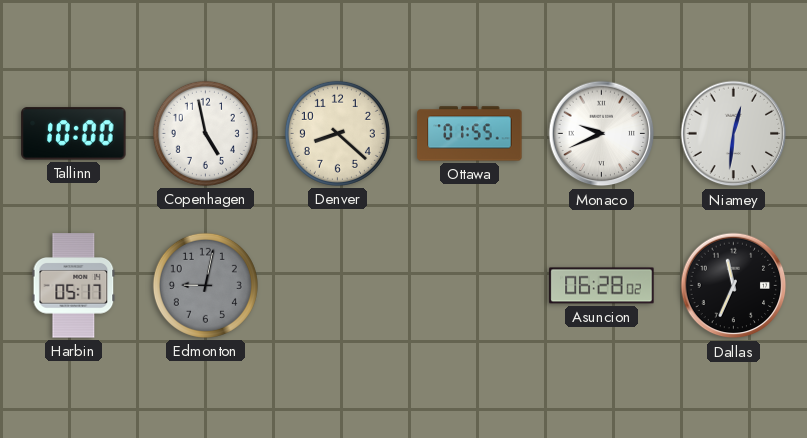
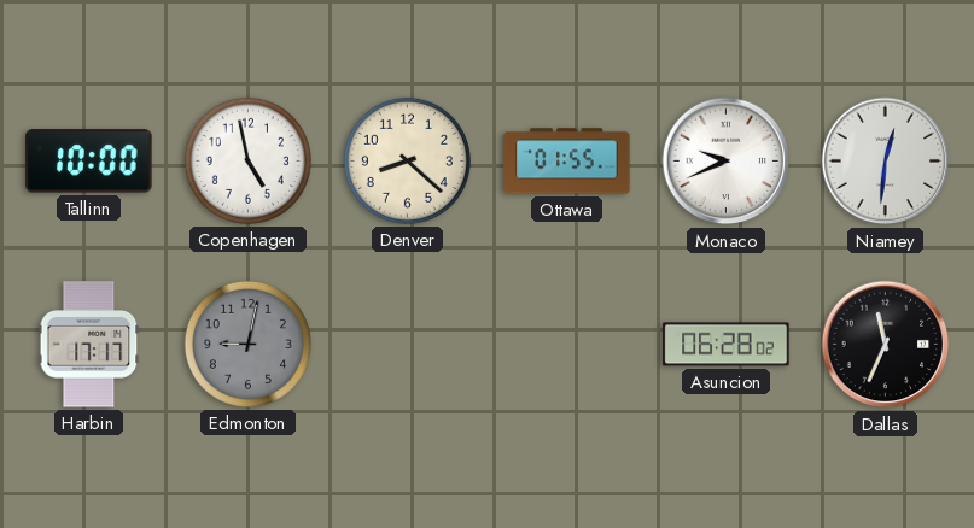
Harbin: 05:17 -> 17:17
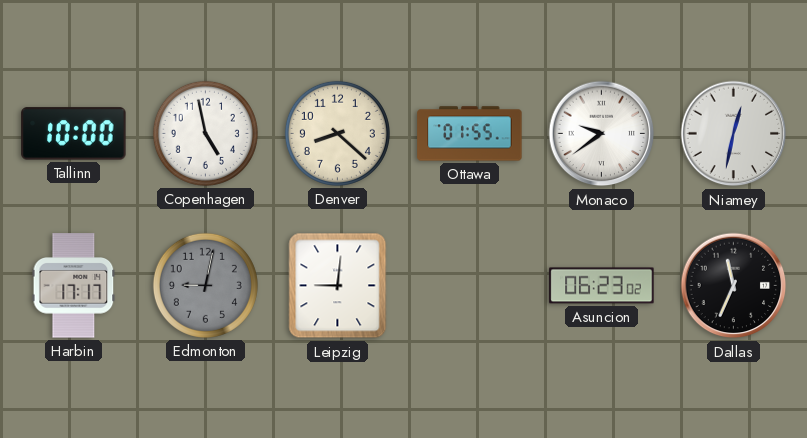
Monaco: 9:41 -> 9:39
Niamey: 12:31 -> 12:32
Leipzig: none -> 9:01
Asuncion: 06:28 -> 06:23
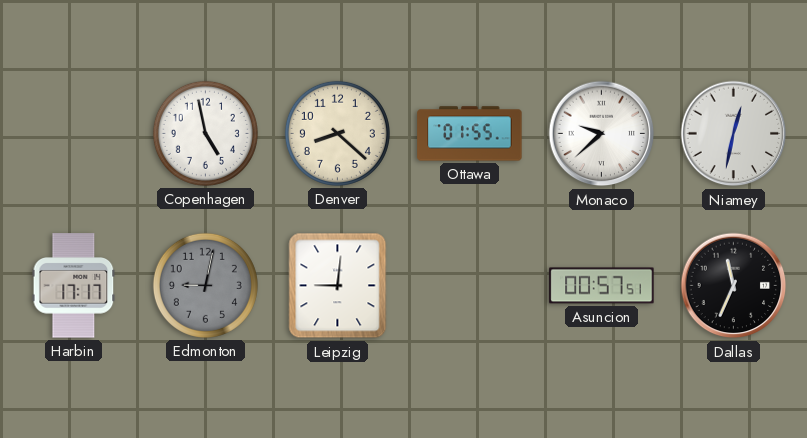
Tallinn: 10:00 -> none
Monaco: 9:39 -> 9:38
Asuncion: 06:23 -> 00:57
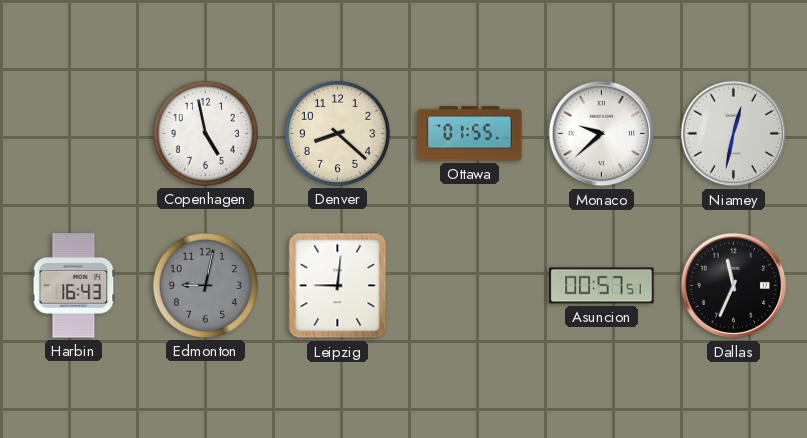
Harbin: 17:17 -> 16:43
